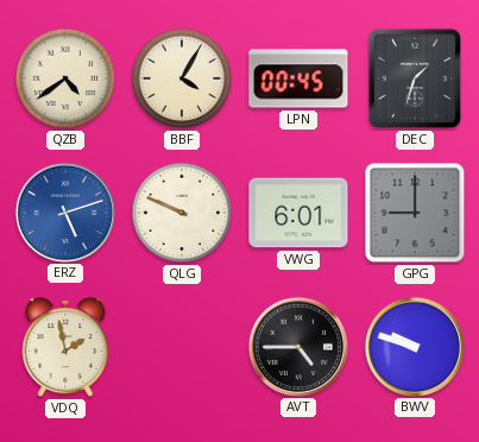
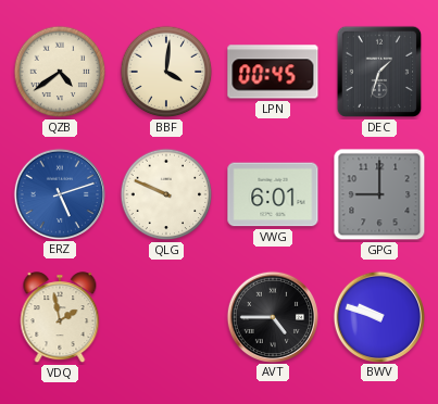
BBF: 4:05 -> 4:01
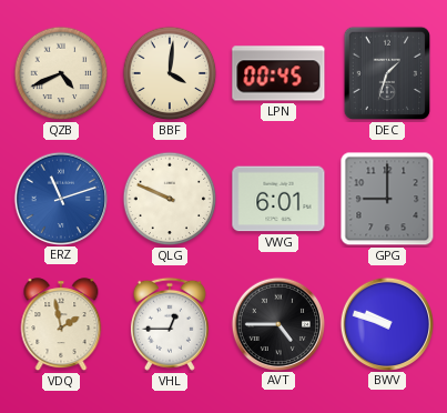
QZB: 4:39 -> 4:41
ERZ: 5:12 -> 11:12
VHL: none -> 12:45
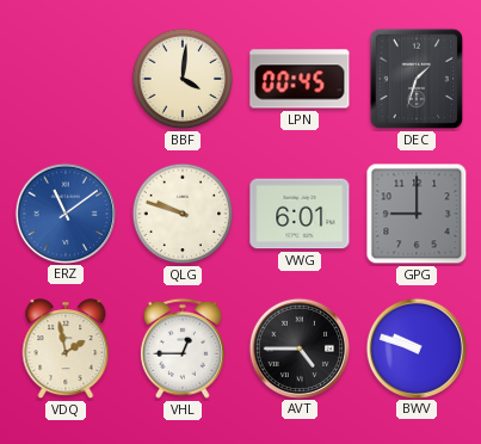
QZB: 4:41 -> none
ERZ: 11:12 -> 11:09
QLG: 9:49 -> 9:48
